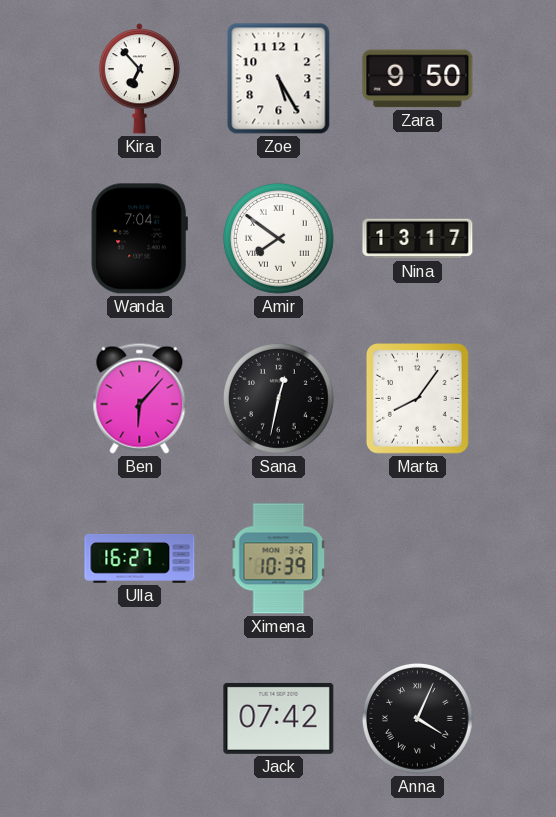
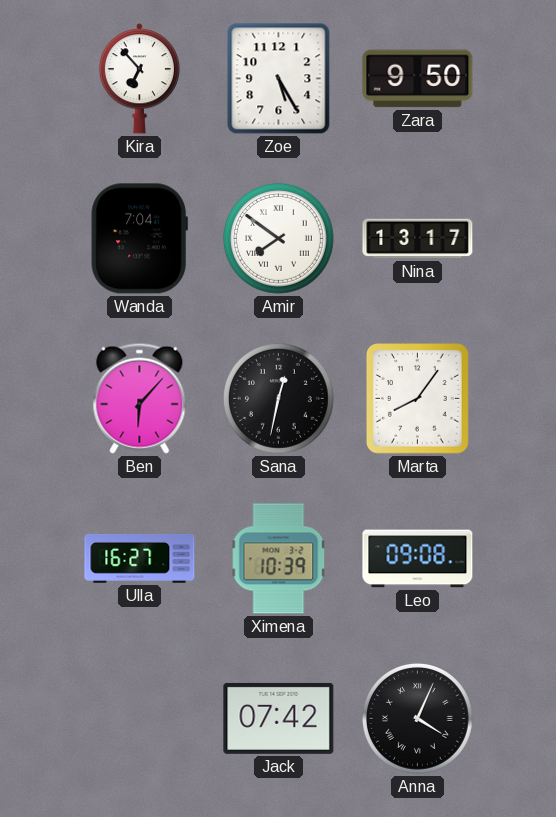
Leo: none -> 09:08
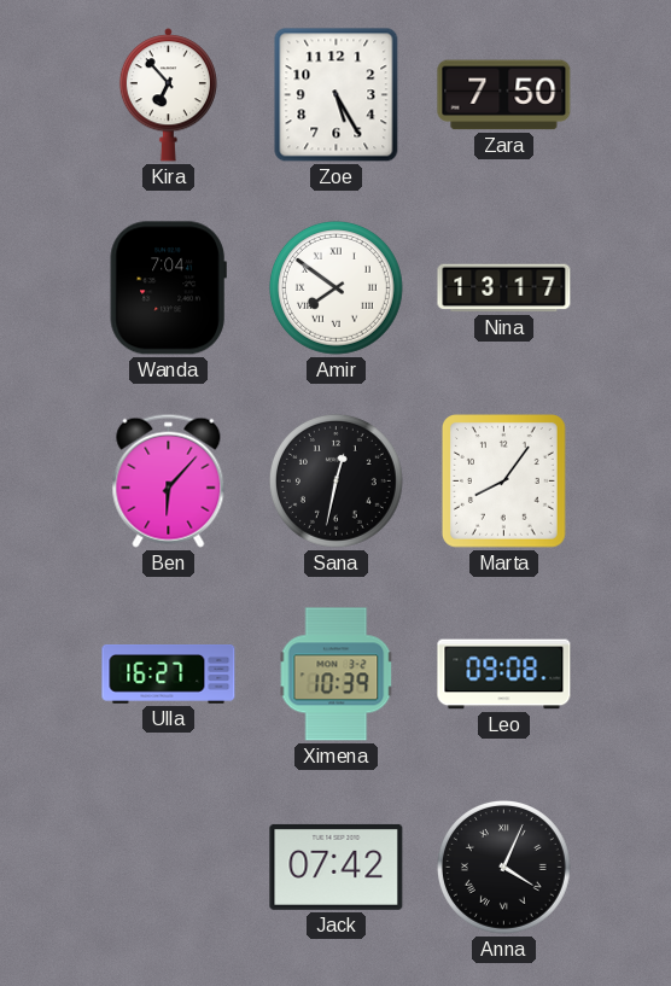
Zara: 9:50 -> 7:50
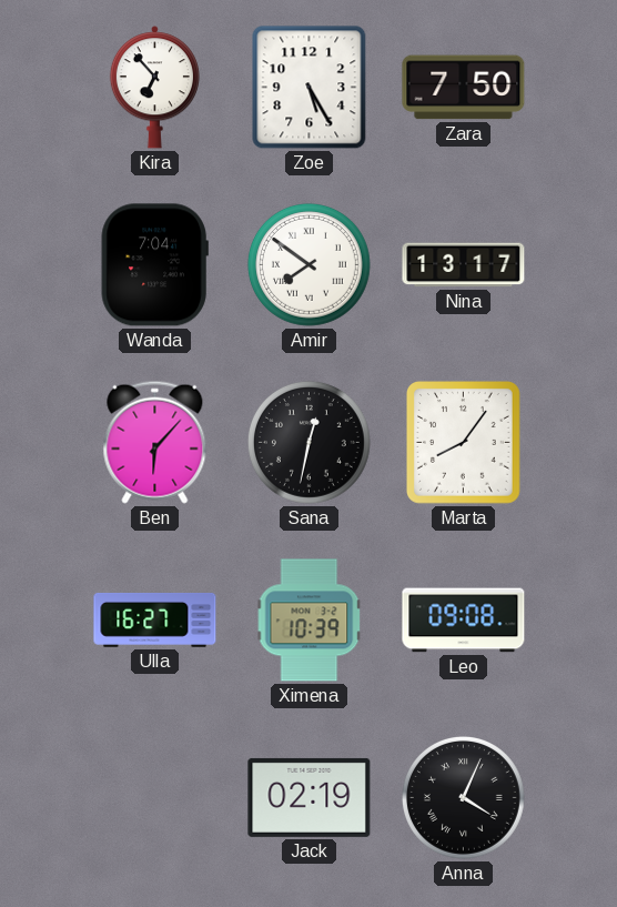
Jack: 07:42 -> 02:19
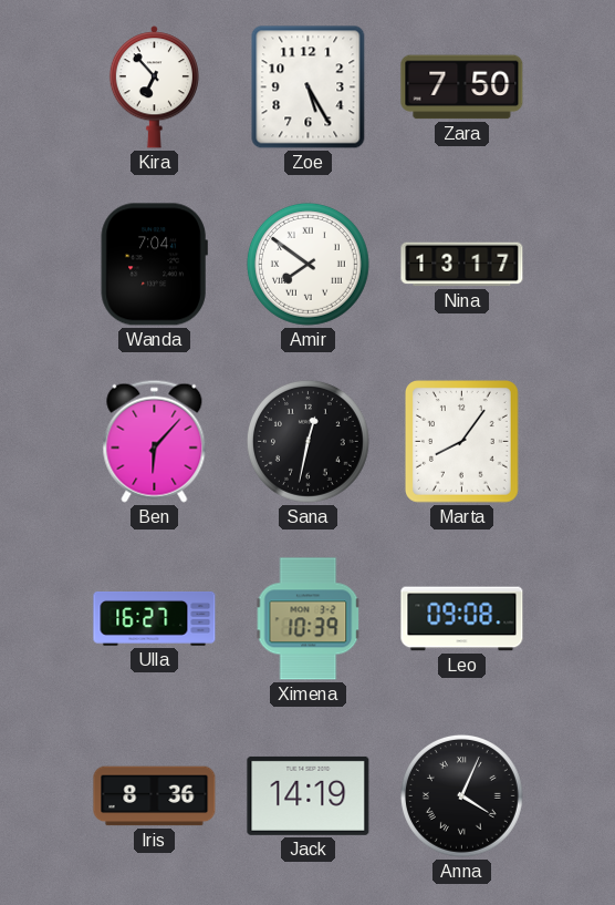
Iris: none -> 8:36
Jack: 02:19 -> 14:19
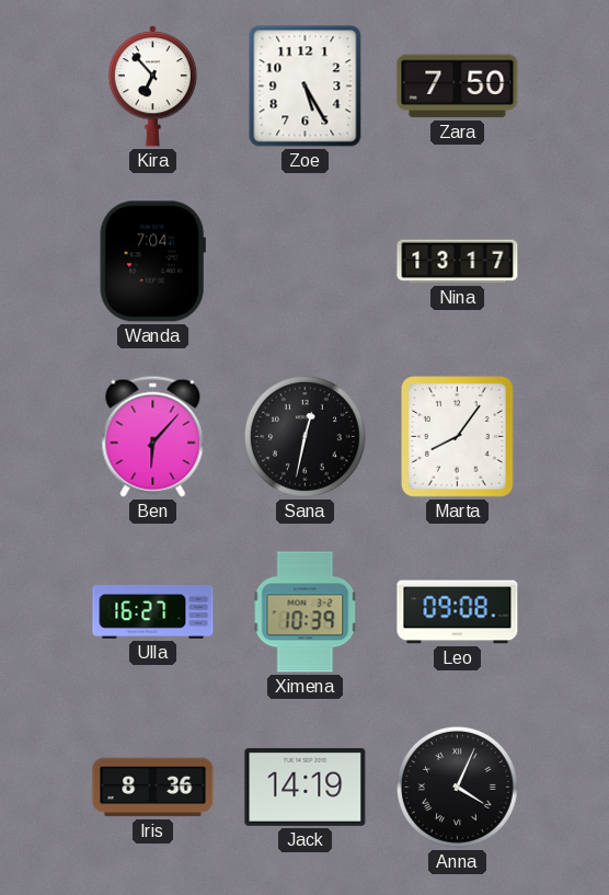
Amir: 7:51 -> none
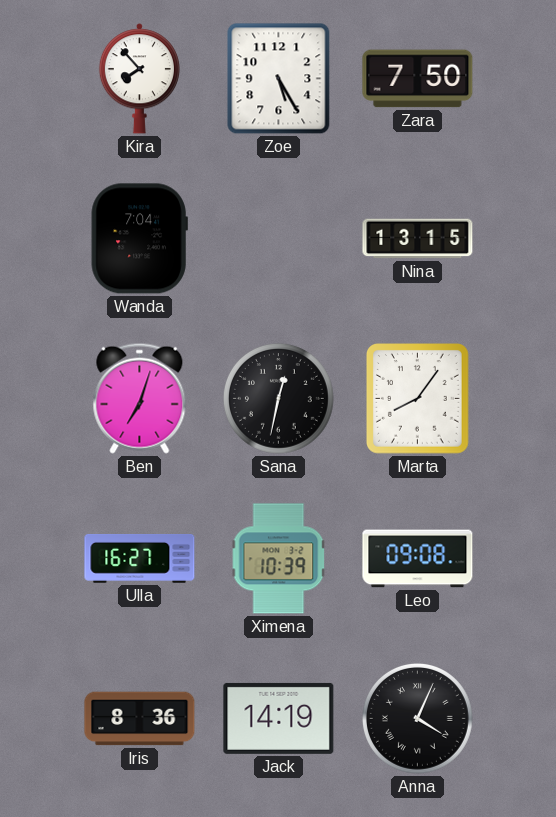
Kira: 6:53 -> 7:53
Nina: 13:17 -> 13:15
Ben: 6:07 -> 7:03
